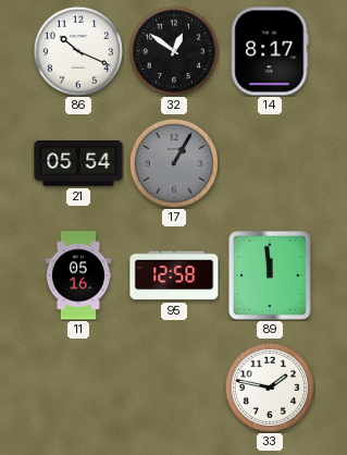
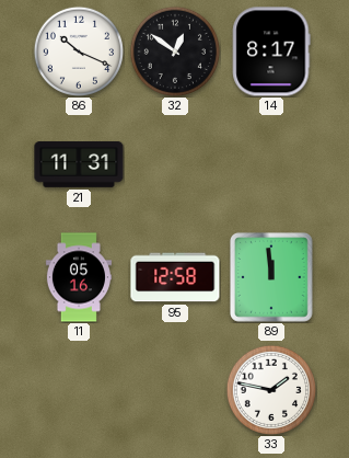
21: 05:54 -> 11:31
17: 1:05 -> none
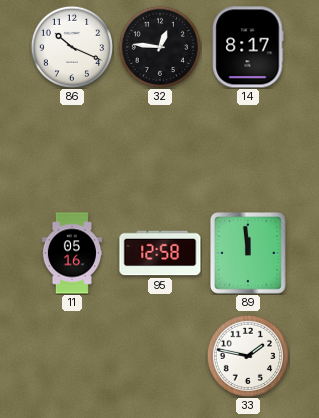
32: 12:51 -> 12:46
21: 11:31 -> none
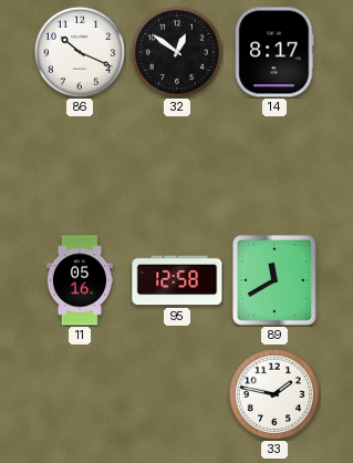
32: 12:46 -> 12:51
89: 11:59 -> 11:40
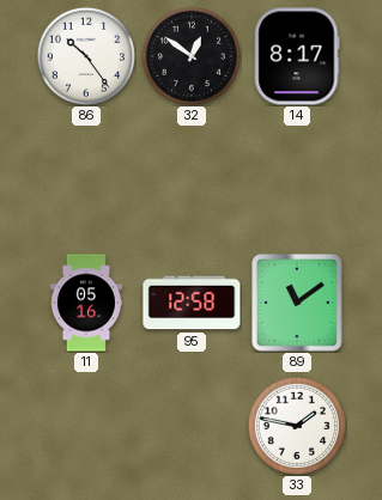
86: 10:19 -> 10:24
89: 11:40 -> 11:09
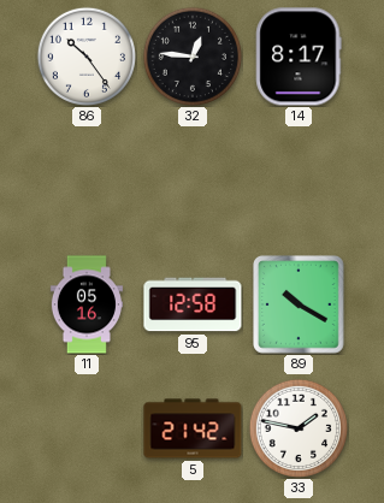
32: 12:51 -> 12:46
89: 11:09 -> 10:20
5: none -> 21:42
